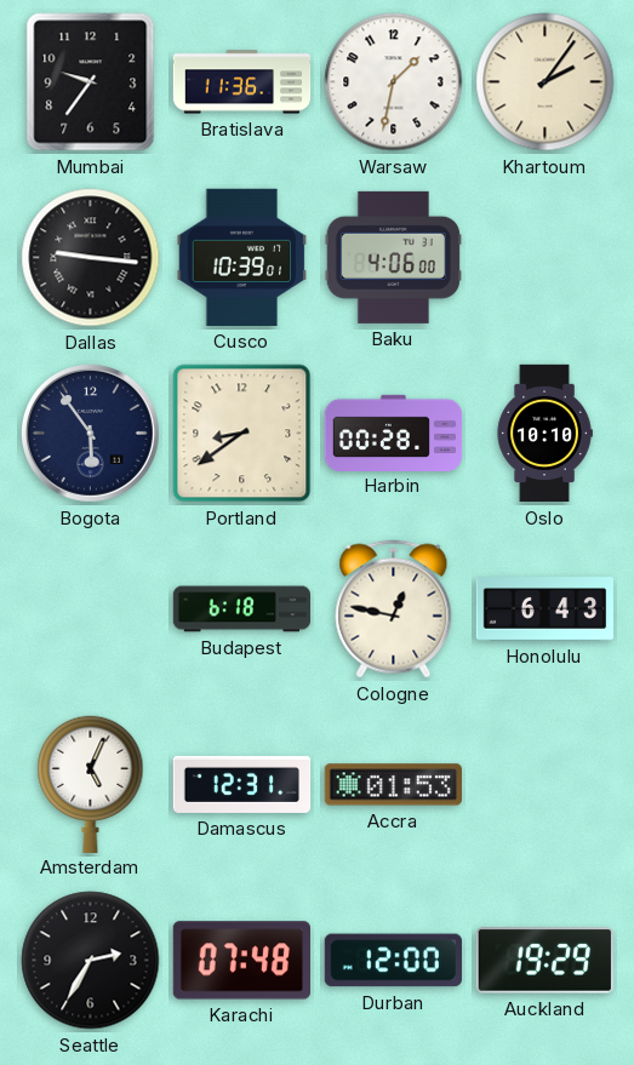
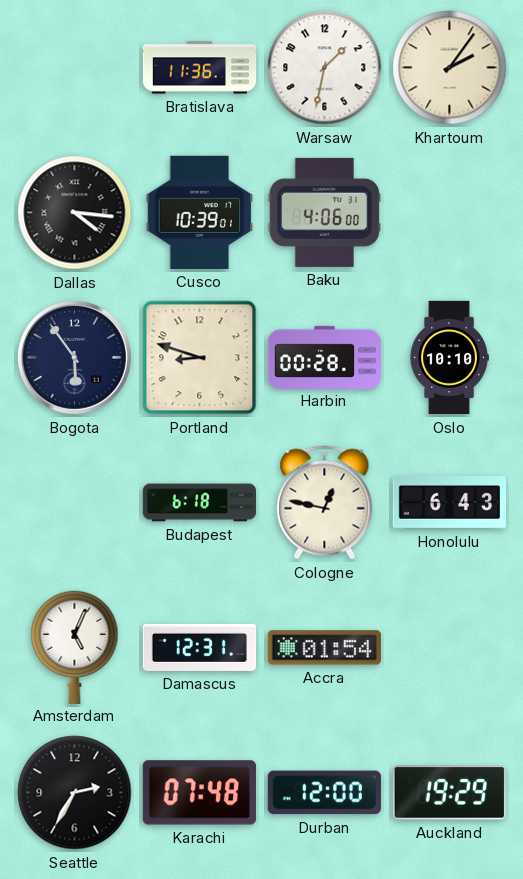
Mumbai: 9:36 -> none
Dallas: 9:16 -> 4:16
Portland: 8:39 -> 8:48
Accra: 01:53 -> 01:54
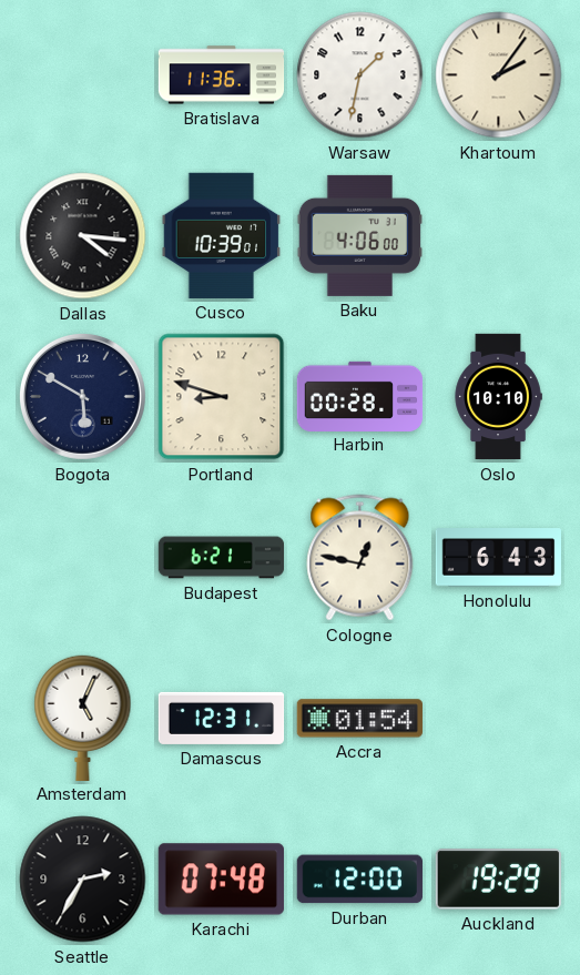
Bogota: 5:54 -> 5:50
Budapest: 6:18 -> 6:21
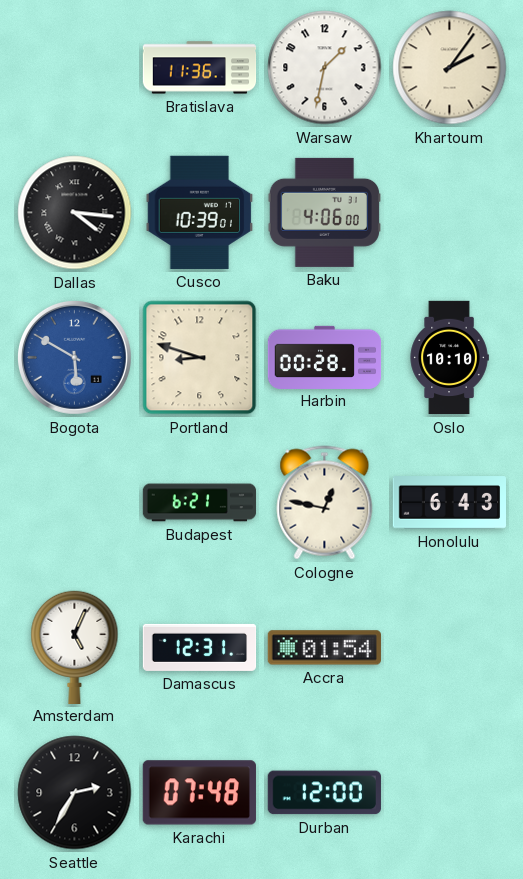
Bogota dial: navy -> blue
Auckland: 19:29 -> none
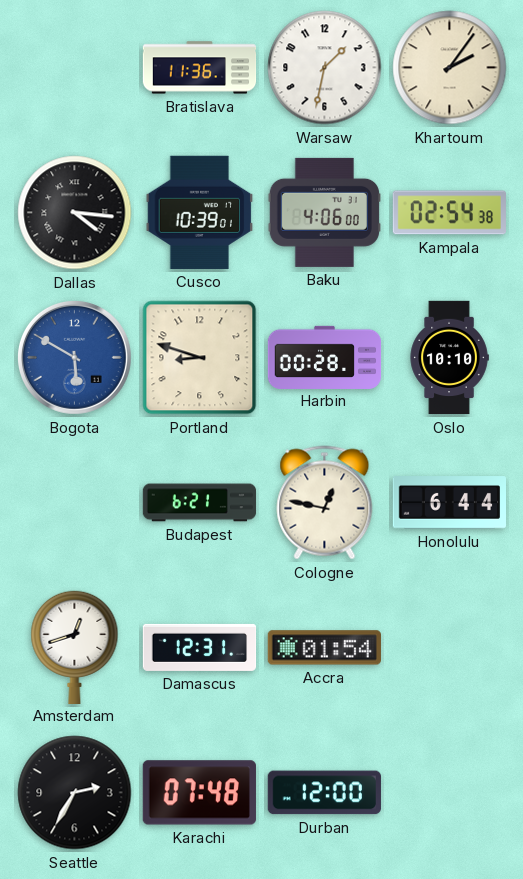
Kampala: none -> 02:54
Honolulu: 6:43 -> 6:44
Amsterdam: 5:04 -> 12:42
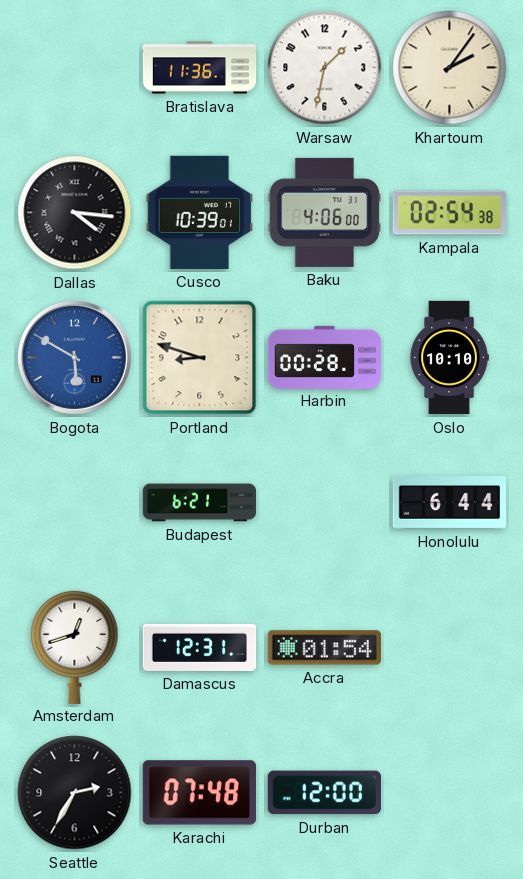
Cologne: 12:47 -> none
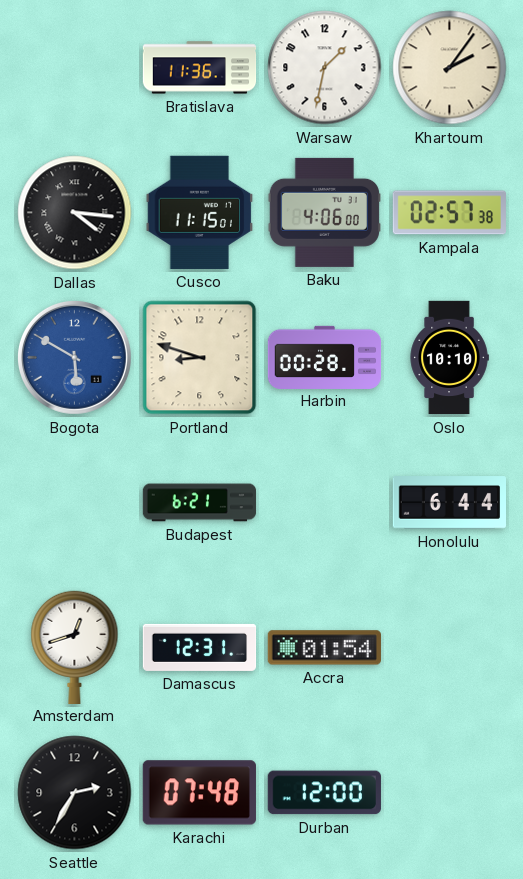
Cusco: 10:39 -> 11:15
Kampala: 02:54 -> 02:57
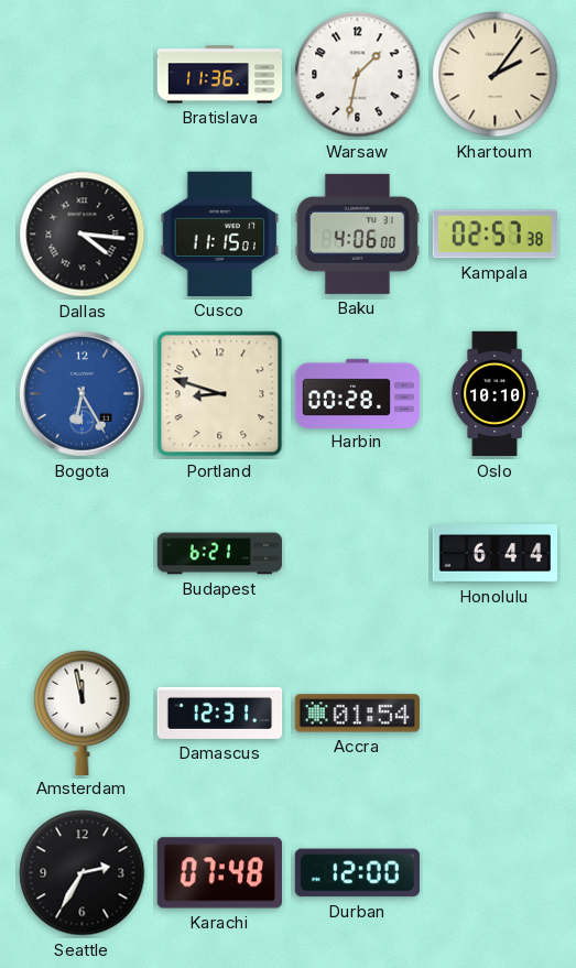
Bogota: 5:50 -> 6:25
Amsterdam: 12:42 -> 11:58
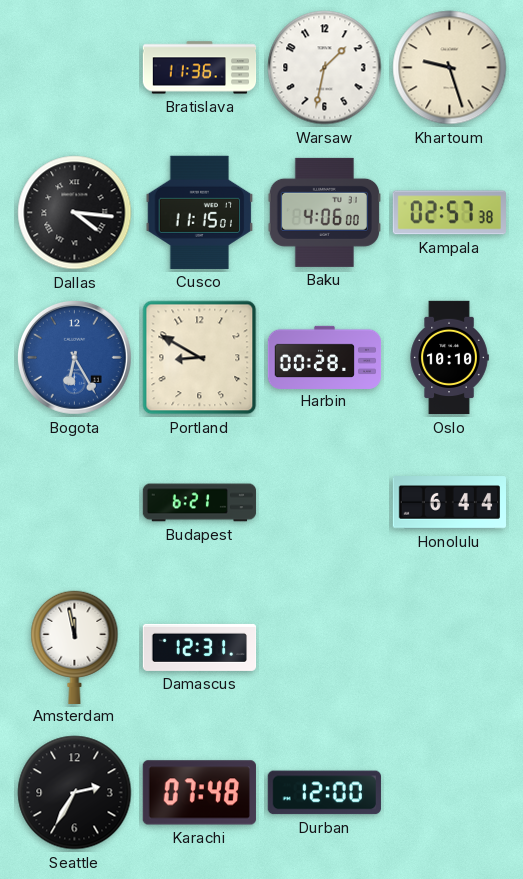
Khartoum: 2:06 -> 9:27
Portland: 8:48 -> 8:50
Accra: 01:54 -> none
